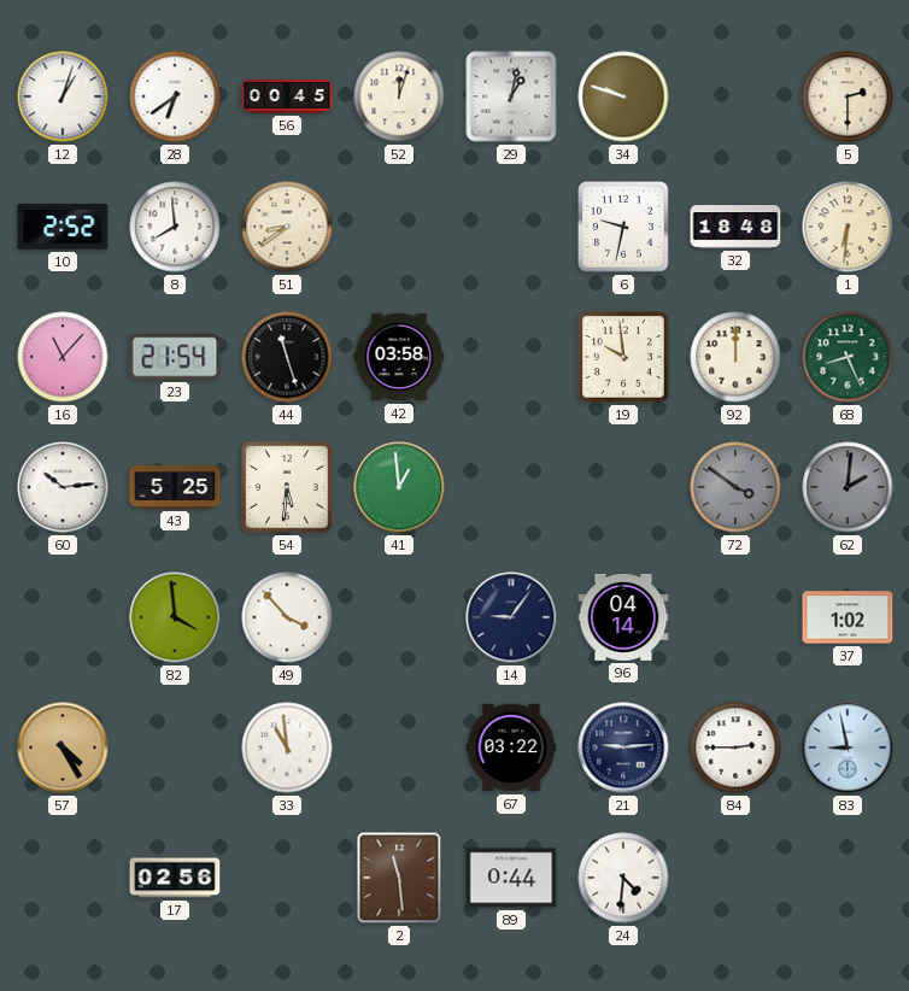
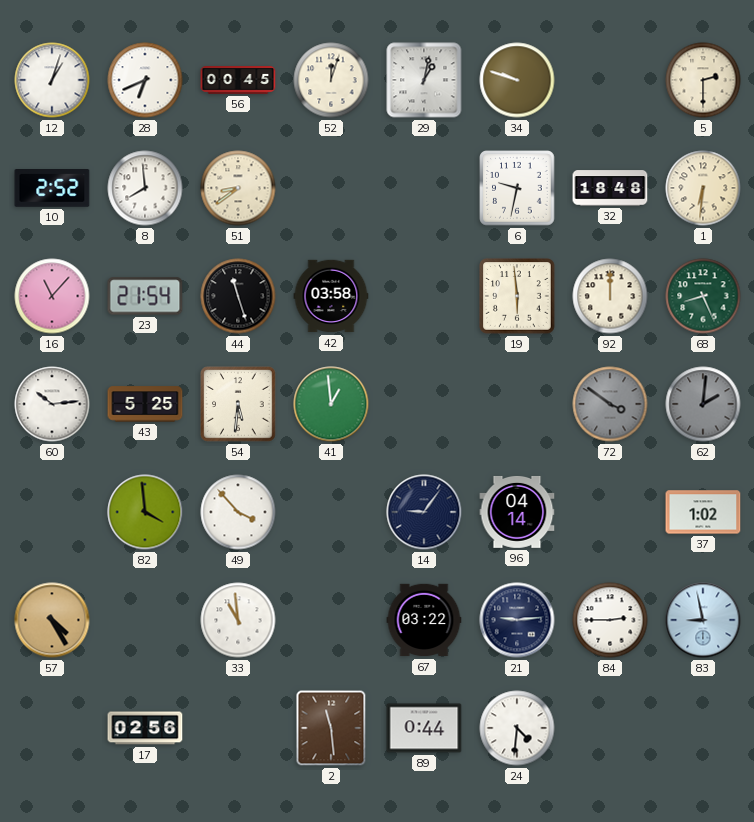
28: 6:39 -> 6:41
19: 9:59 -> 5:59
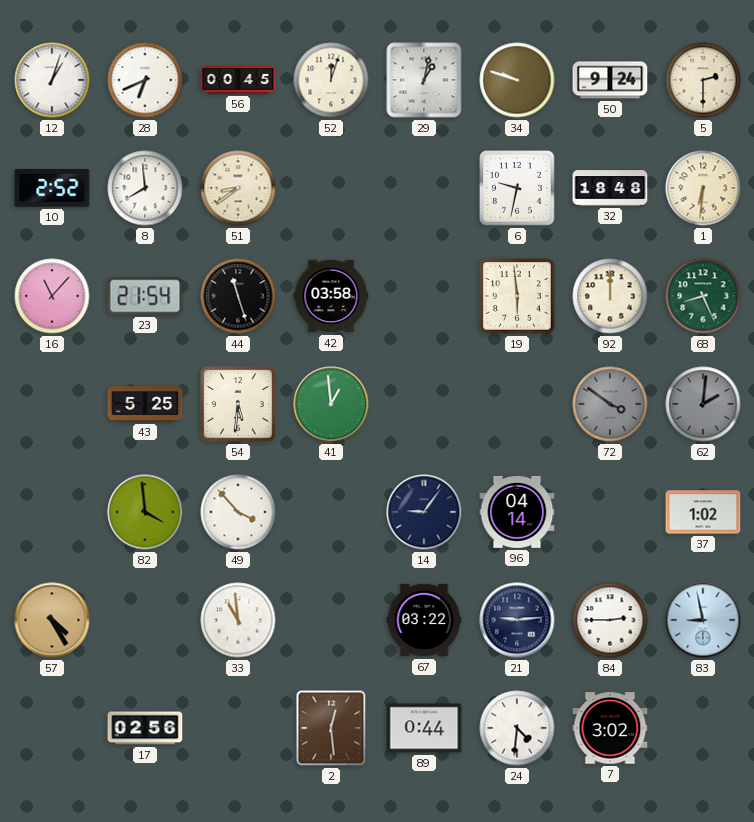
50: none -> 9:24
60: 10:14 -> none
2: 11:29 -> 12:29
7: none -> 3:02
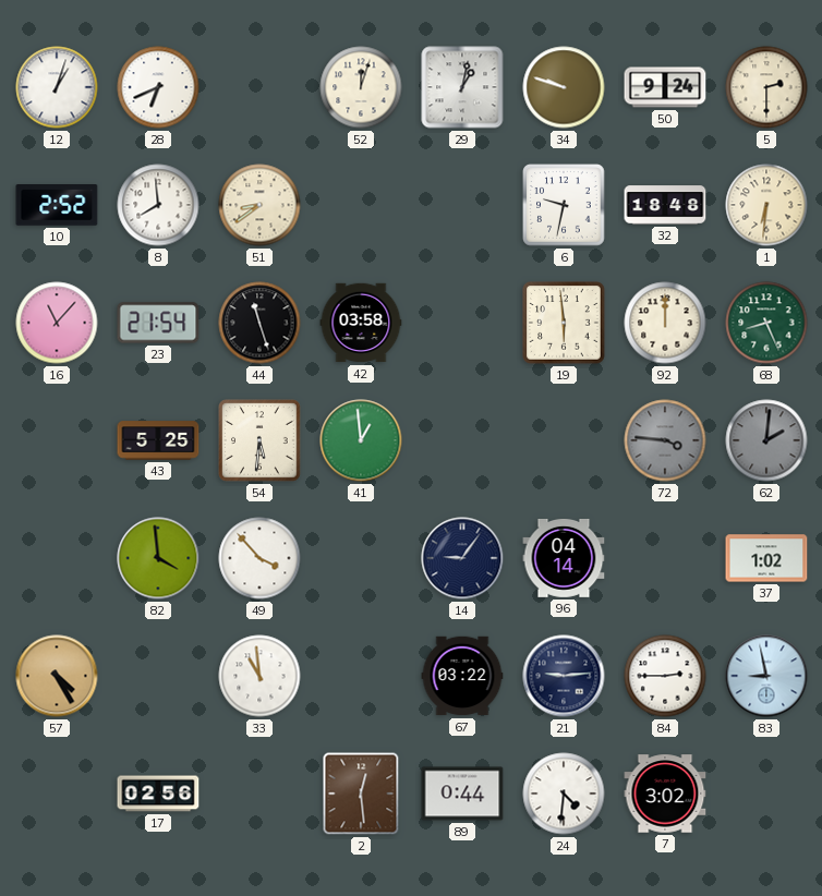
56: 00:45 -> none
72: 3:51 -> 3:46
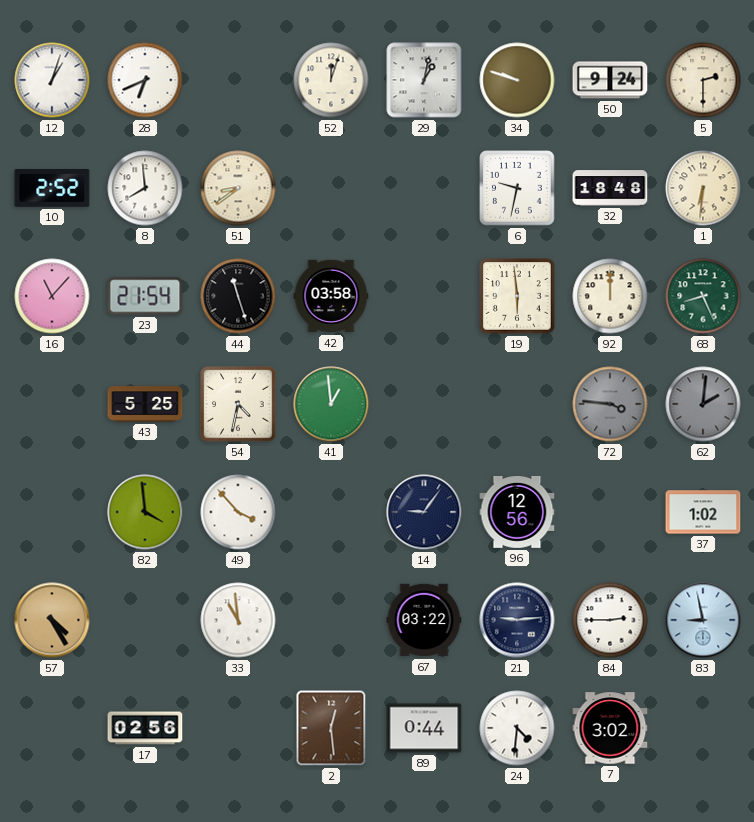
54: 5:31 -> 4:32
96: 04:14 -> 12:56
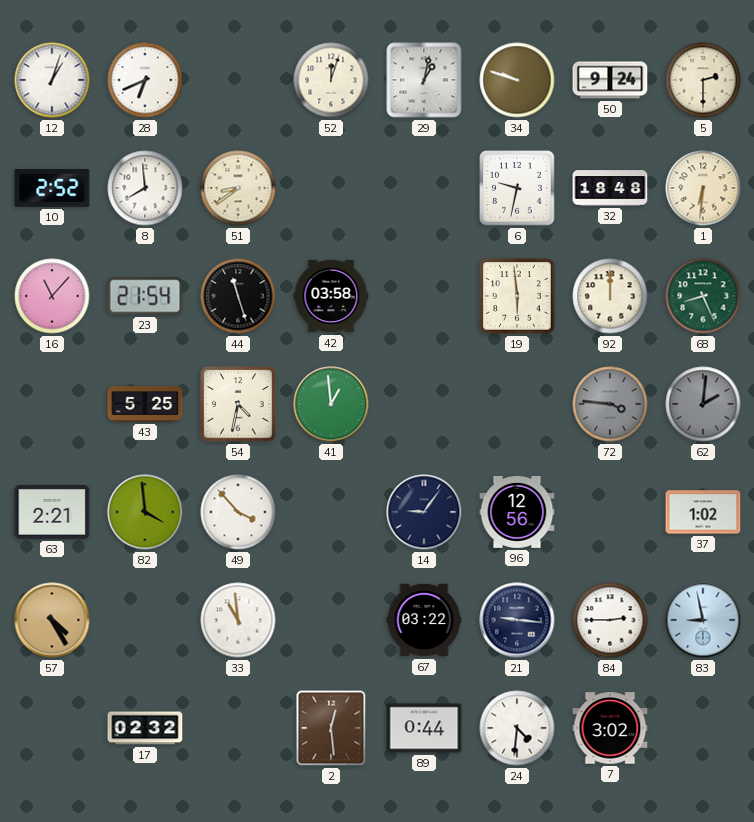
63: none -> 2:21
21: 9:14 -> 9:16
17: 02:56 -> 02:32
